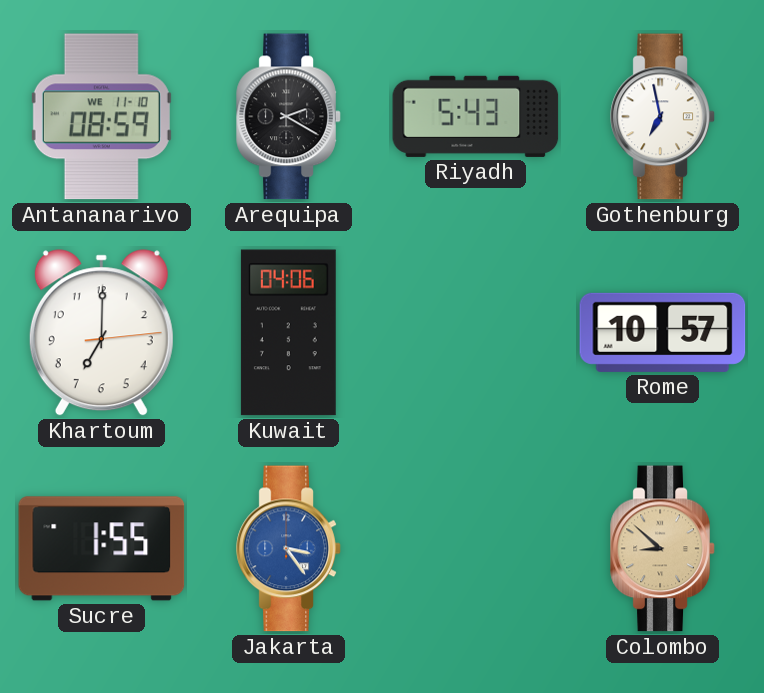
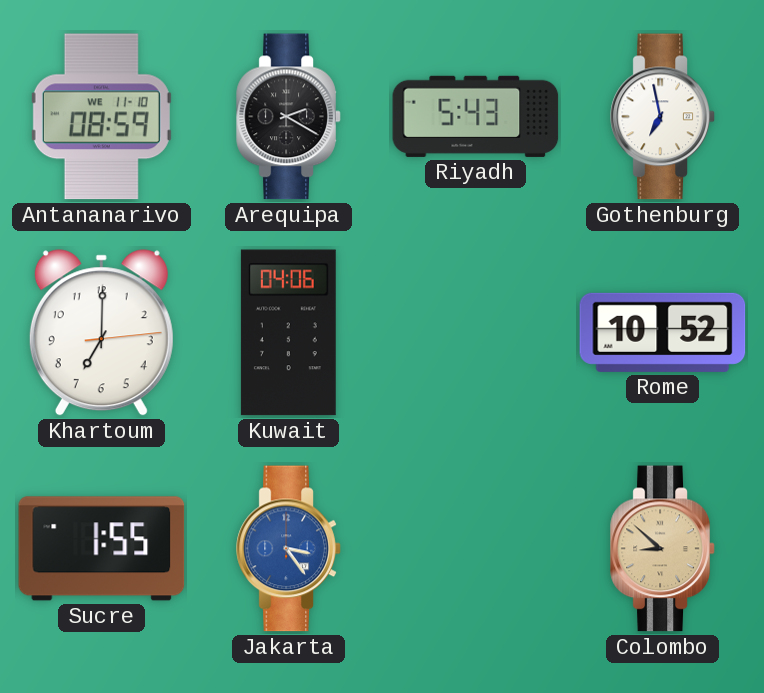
Rome: 10:57 -> 10:52
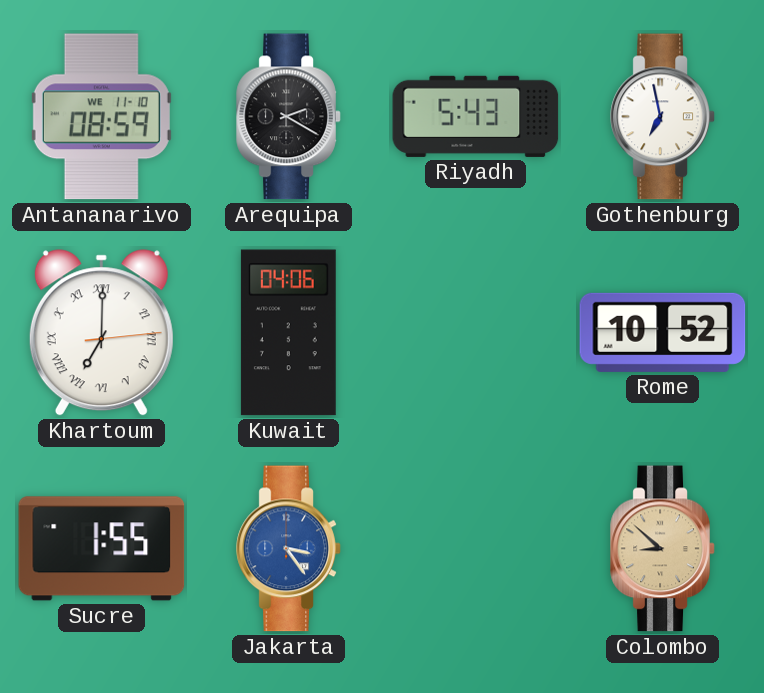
Khartoum numerals: Arabic -> Roman
